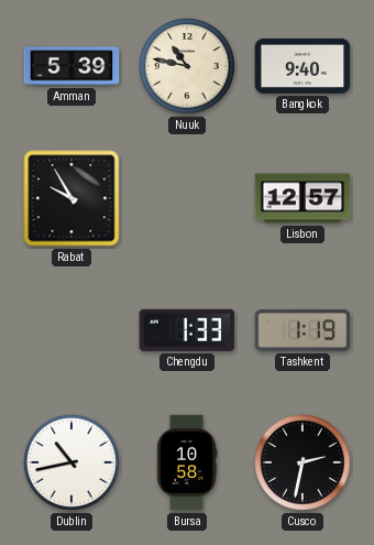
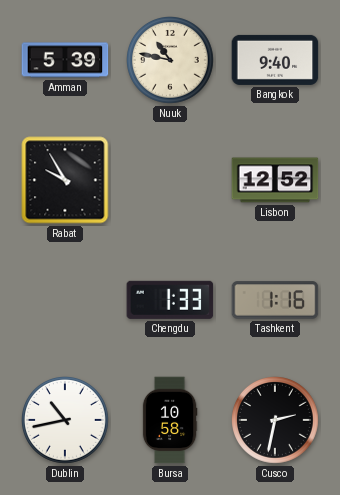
Lisbon: 12:57 -> 12:52
Tashkent: 1:19 -> 1:16
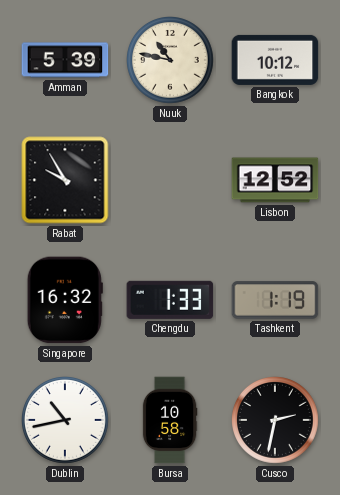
Bangkok: 9:40 -> 10:12
Singapore: none -> 16:32
Tashkent: 1:16 -> 1:19
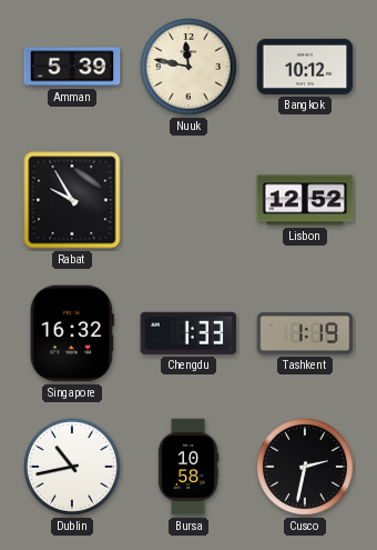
Nuuk: 10:47 -> 11:47
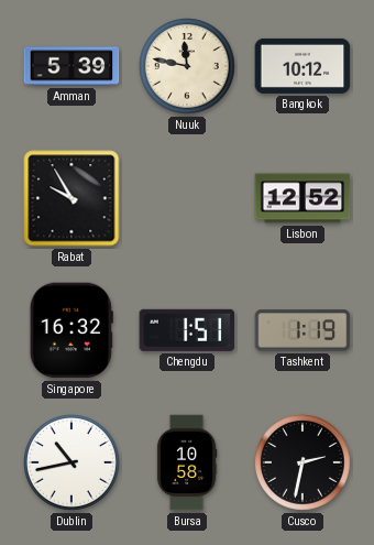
Chengdu: 1:33 -> 1:51
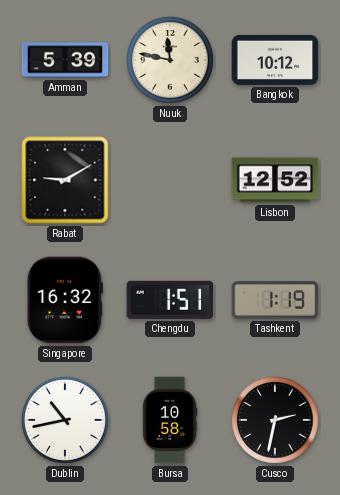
Rabat: 9:55 -> 9:10
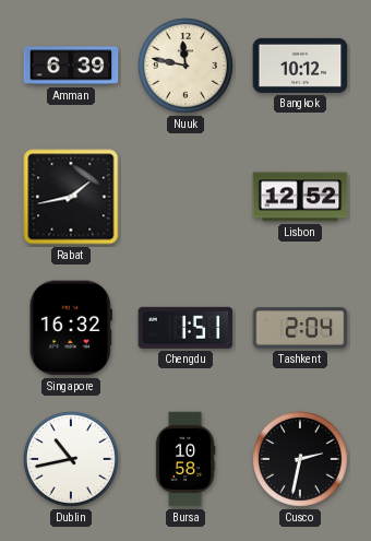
Amman: 5:39 -> 6:39
Rabat: 9:10 -> 1:43
Tashkent: 1:19 -> 2:04
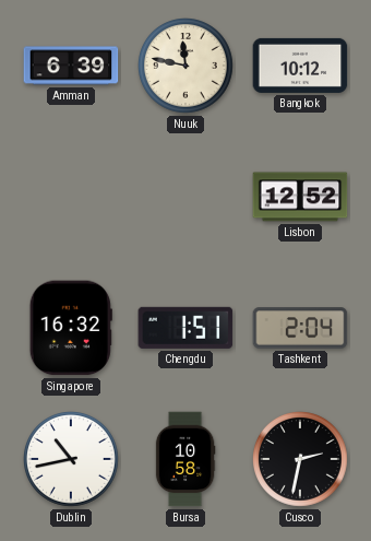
Rabat: 1:43 -> none
